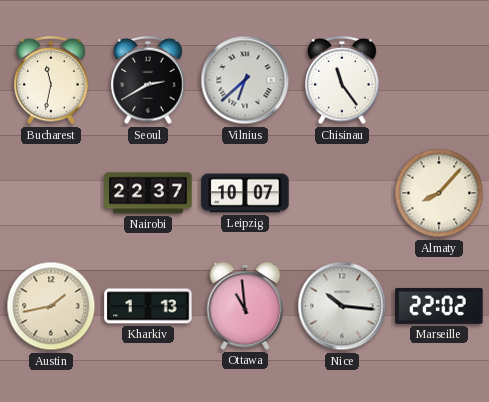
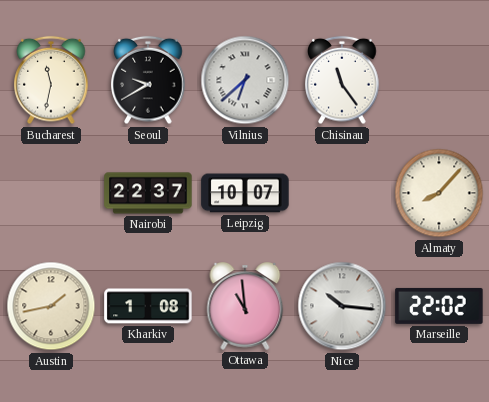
Seoul: 2:40 -> 9:40
Kharkiv: 1:13 -> 1:08
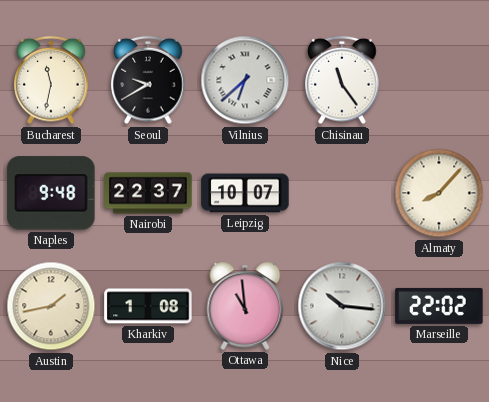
Naples: none -> 9:48
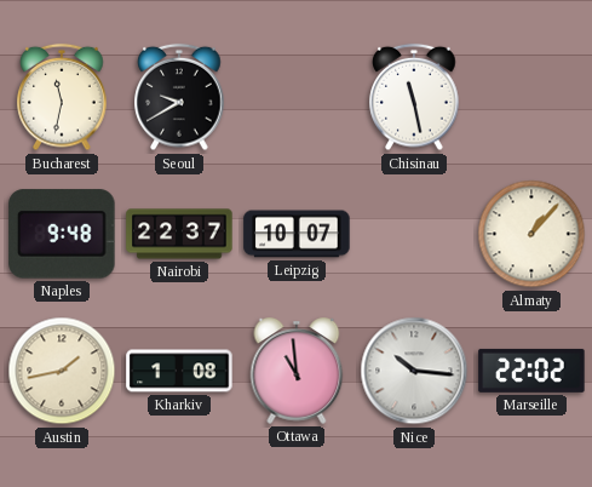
Vilnius: 6:38 -> none
Chisinau: 11:24 -> 11:28
Almaty: 8:07 -> 1:07
